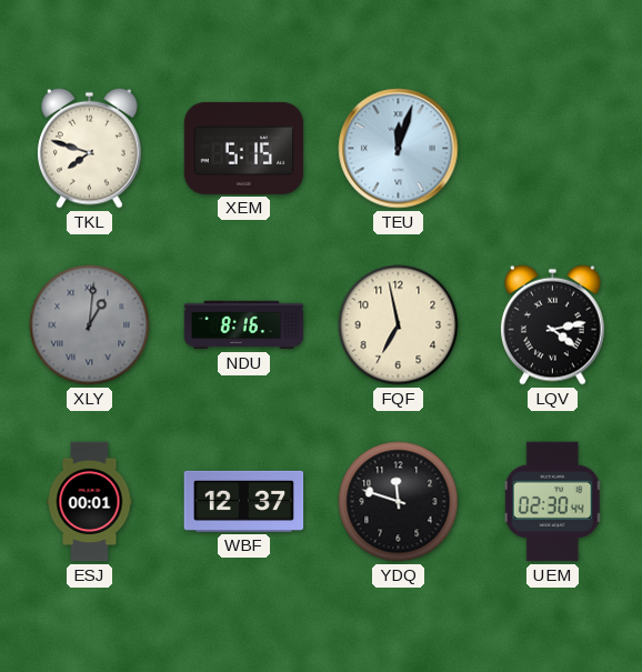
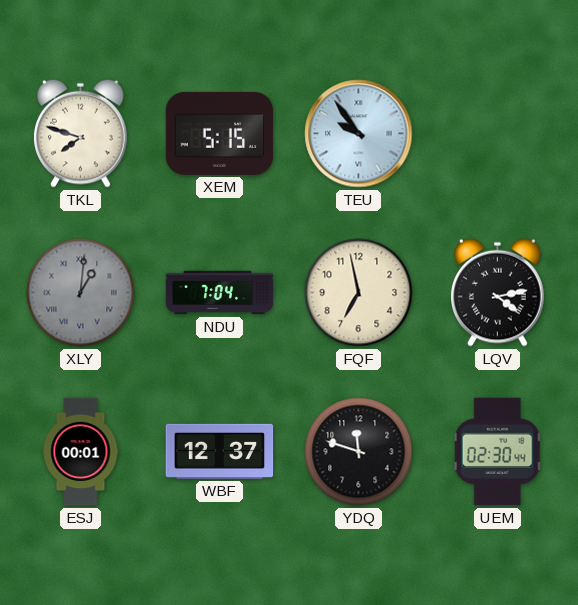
TEU: 12:03 -> 9:54
NDU: 8:16 -> 7:04
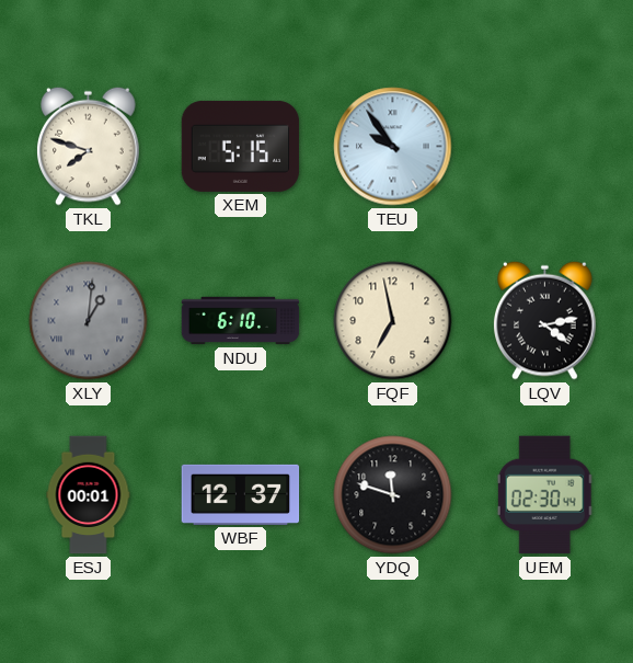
NDU: 7:04 -> 6:10
